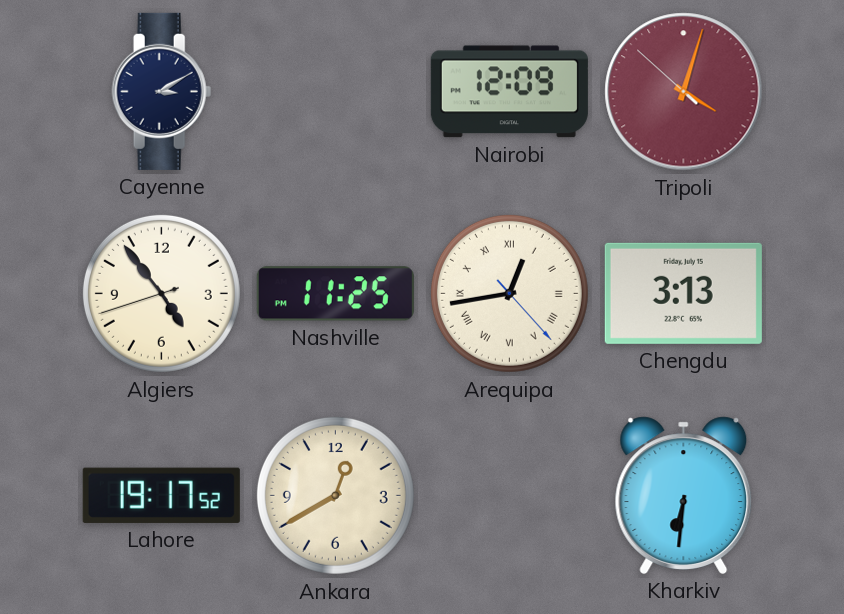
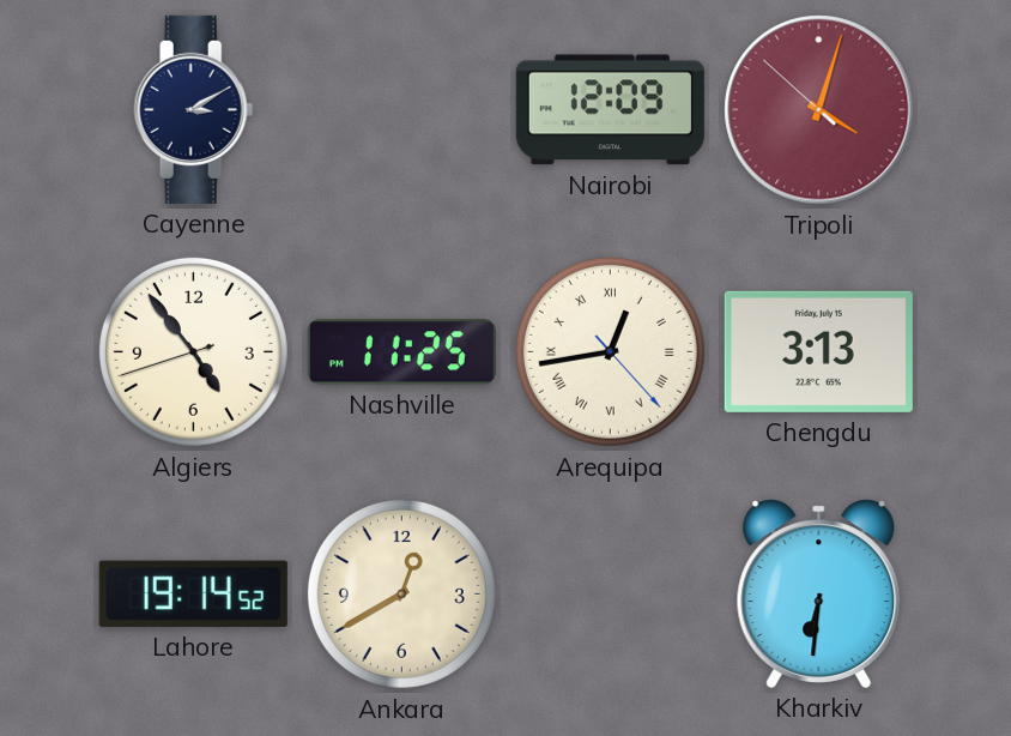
Lahore: 19:17 -> 19:14
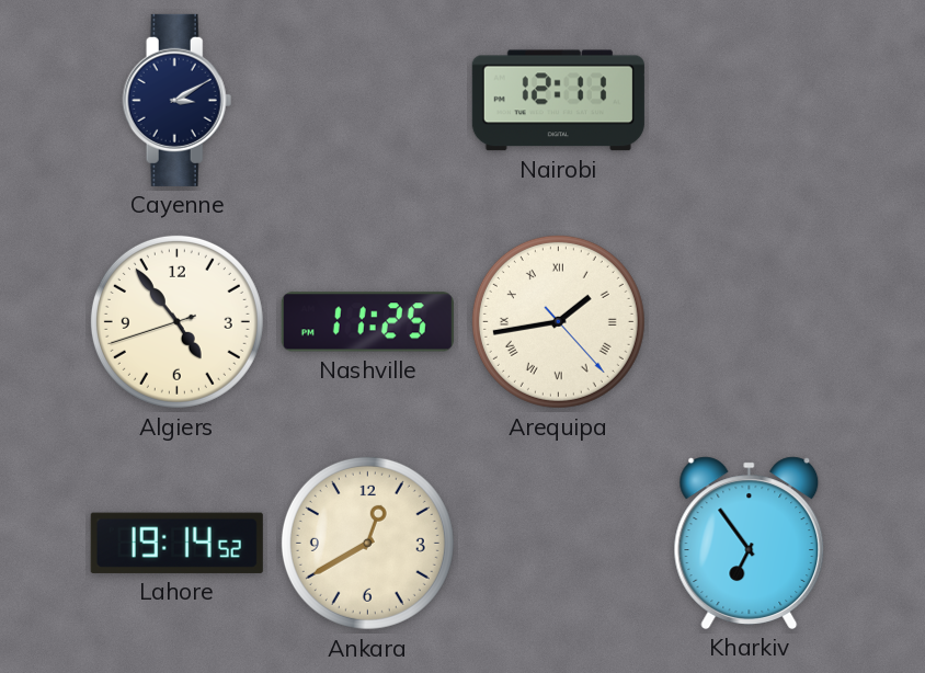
Nairobi: 12:09 -> 12:11
Tripoli: 4:02 -> none
Arequipa: 12:43 -> 1:43
Chengdu: 3:13 -> none
Kharkiv: 6:31 -> 6:54
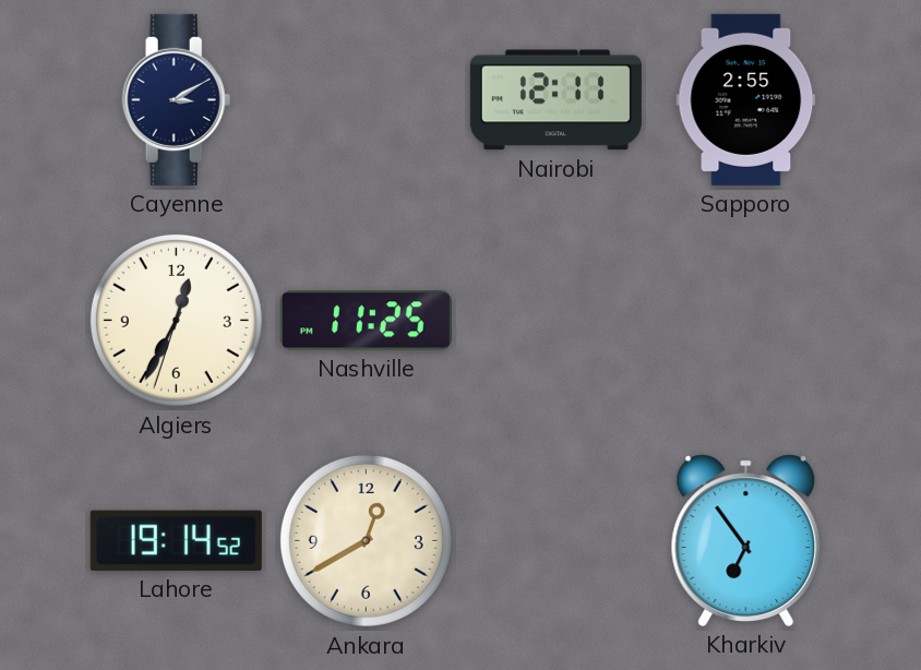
Sapporo: none -> 2:55
Algiers: 4:53 -> 12:34
Arequipa: 1:43 -> none
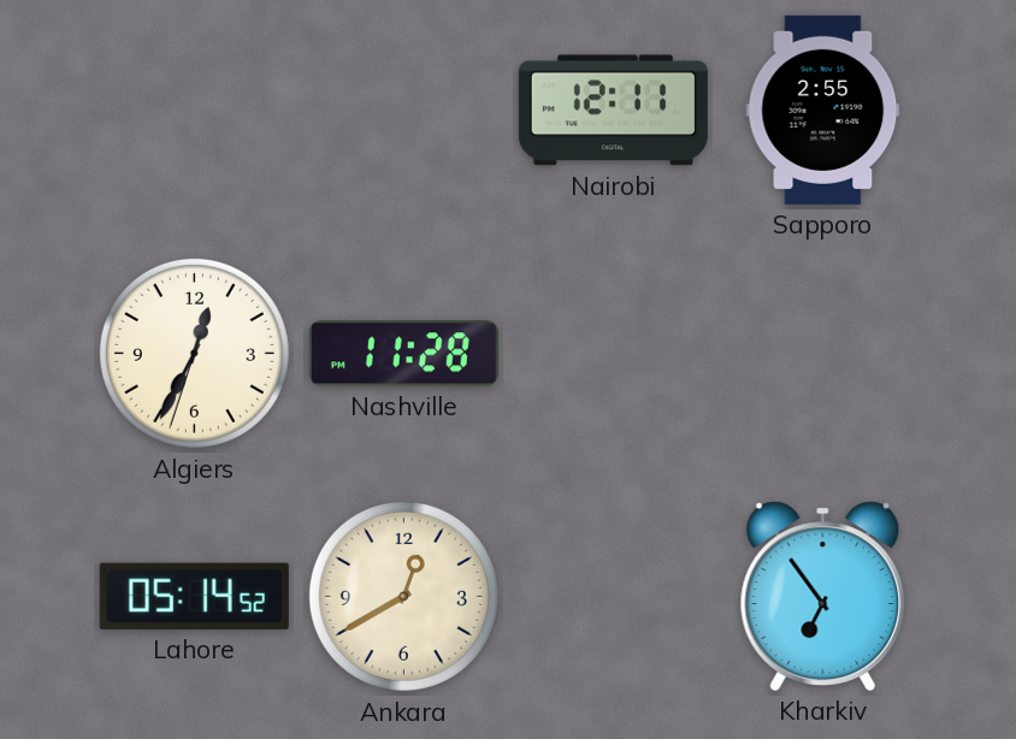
Cayenne: 3:10 -> none
Nashville: 11:25 -> 11:28
Lahore: 19:14 -> 05:14
